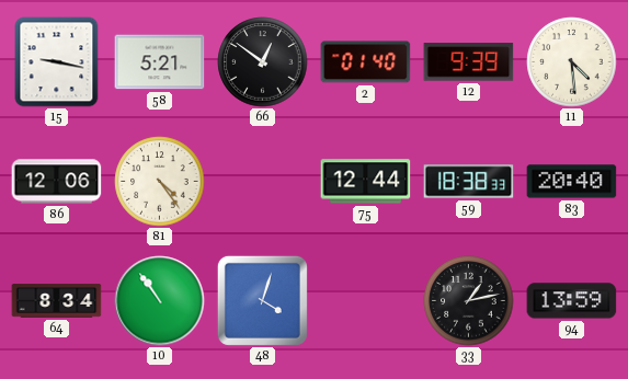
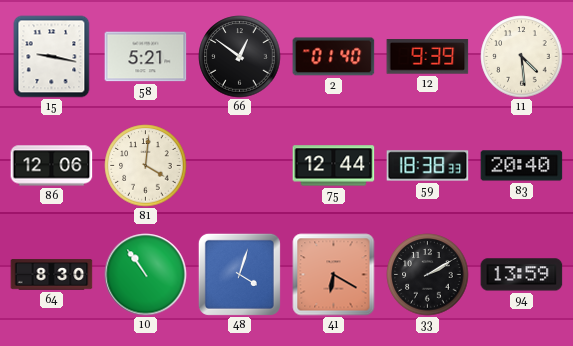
81: 4:24 -> 4:01
64: 8:34 -> 8:30
41: none -> 6:20
33: 1:13 -> 2:10
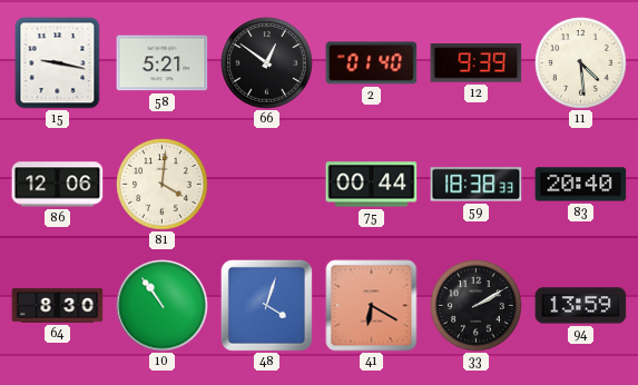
75: 12:44 -> 00:44
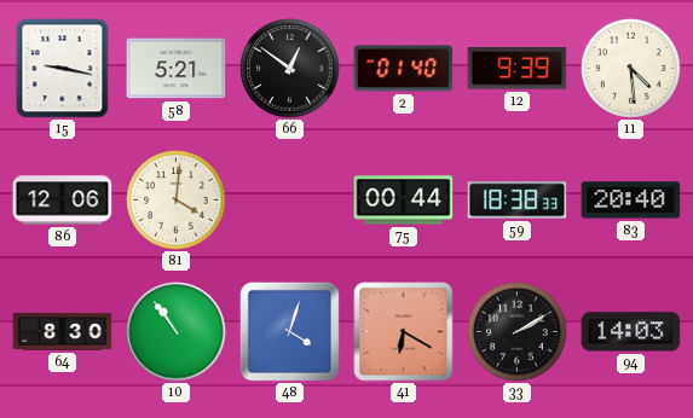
94: 13:59 -> 14:03
